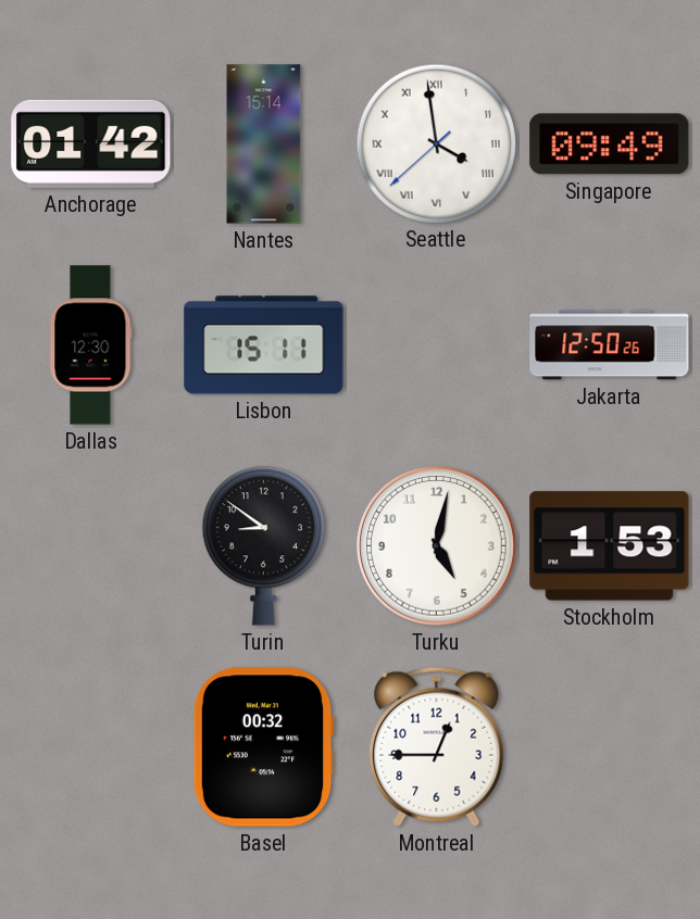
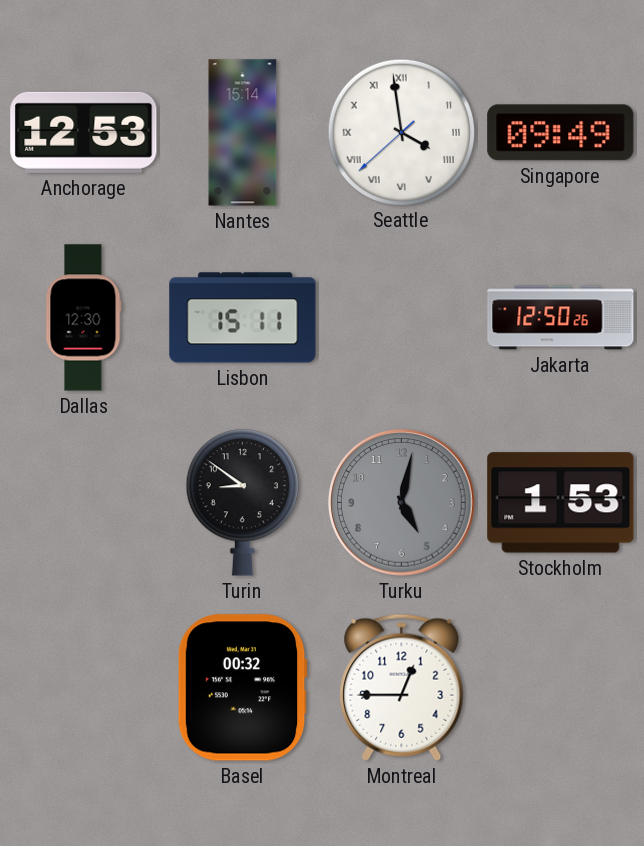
Anchorage: 01:42 -> 12:53
Turku dial: white -> grey
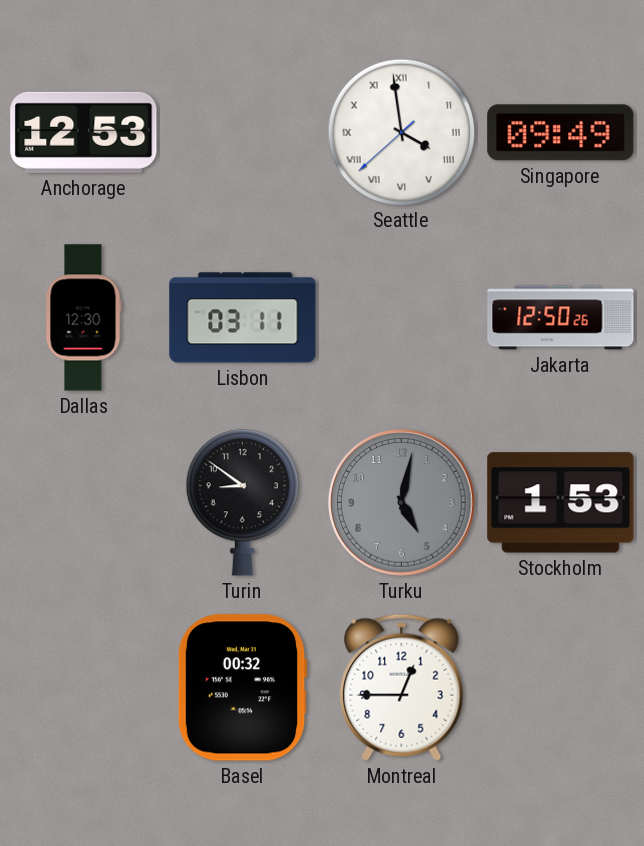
Nantes: 15:14 -> none
Lisbon: 15:11 -> 03:11
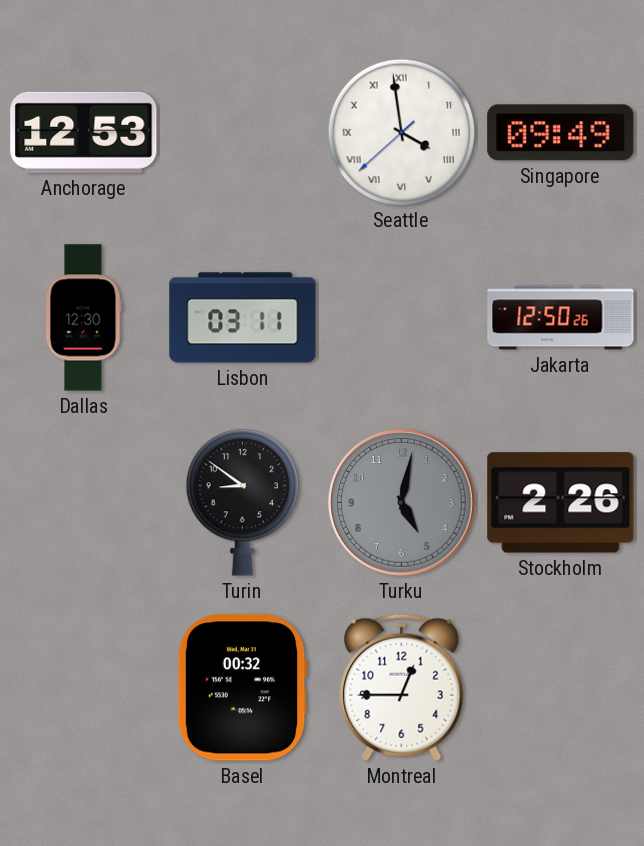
Stockholm: 1:53 -> 2:26
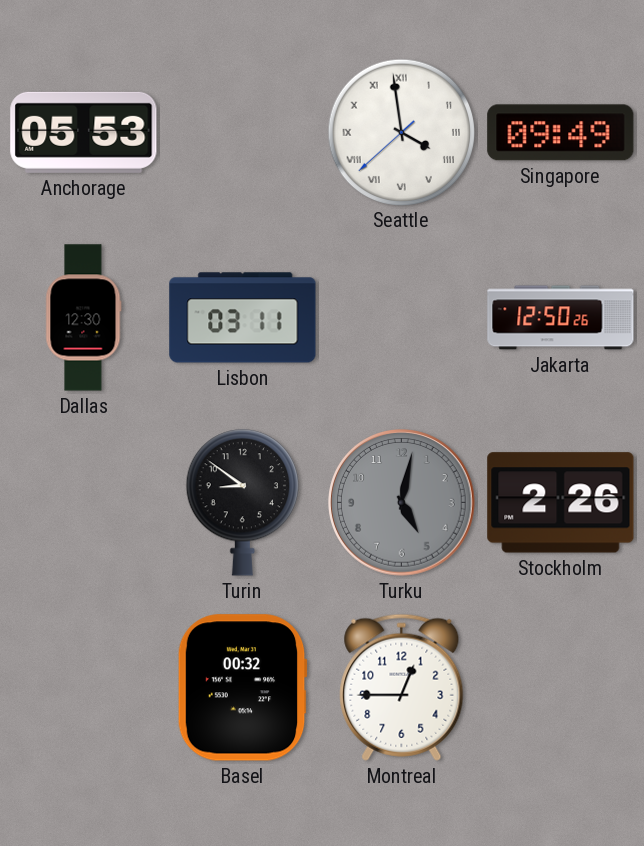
Anchorage: 12:53 -> 05:53
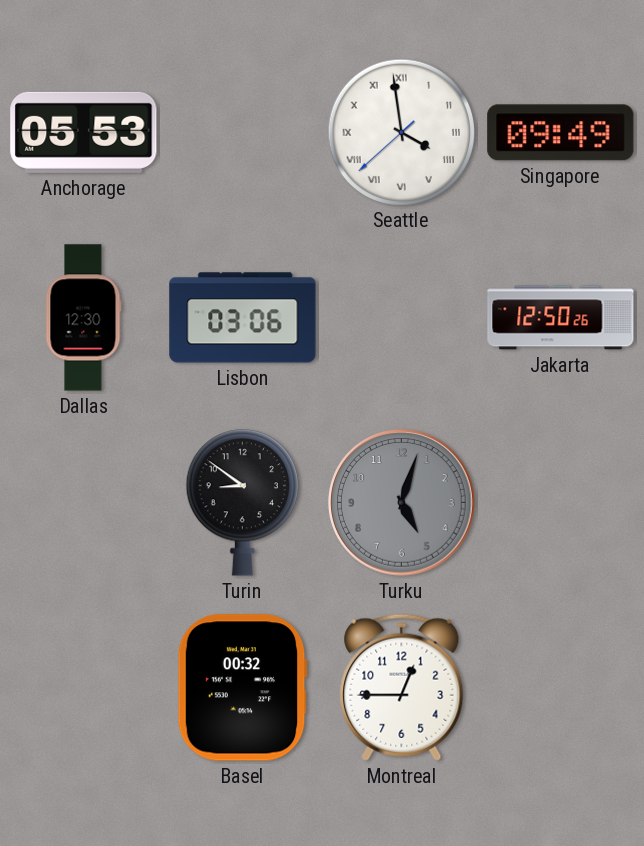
Lisbon: 03:11 -> 03:06
Turku: 5:02 -> 5:03
Stockholm: 2:26 -> none
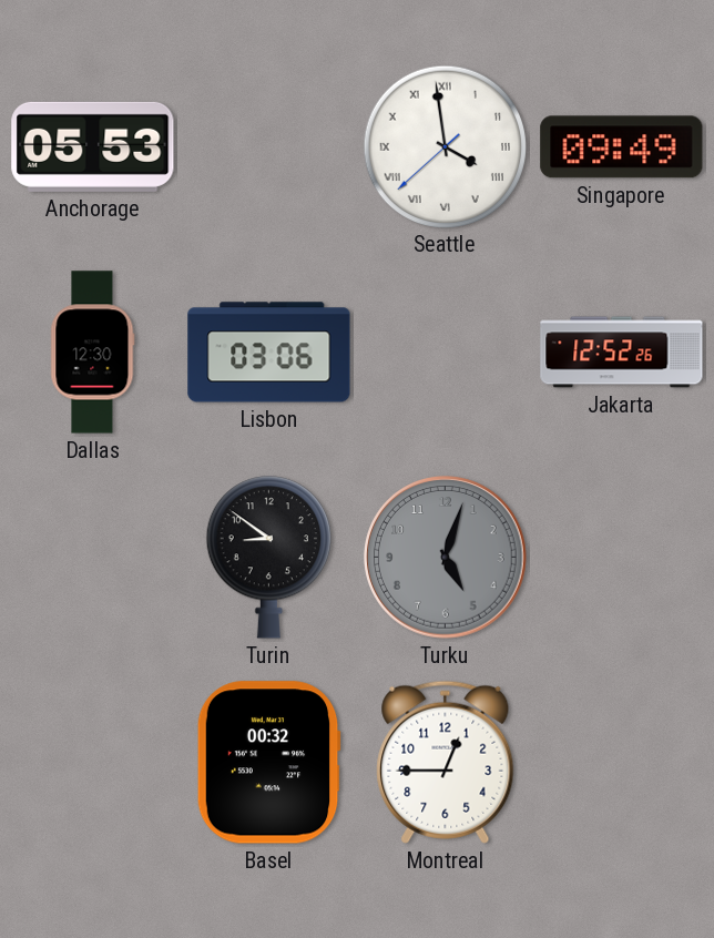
Jakarta: 12:50 -> 12:52
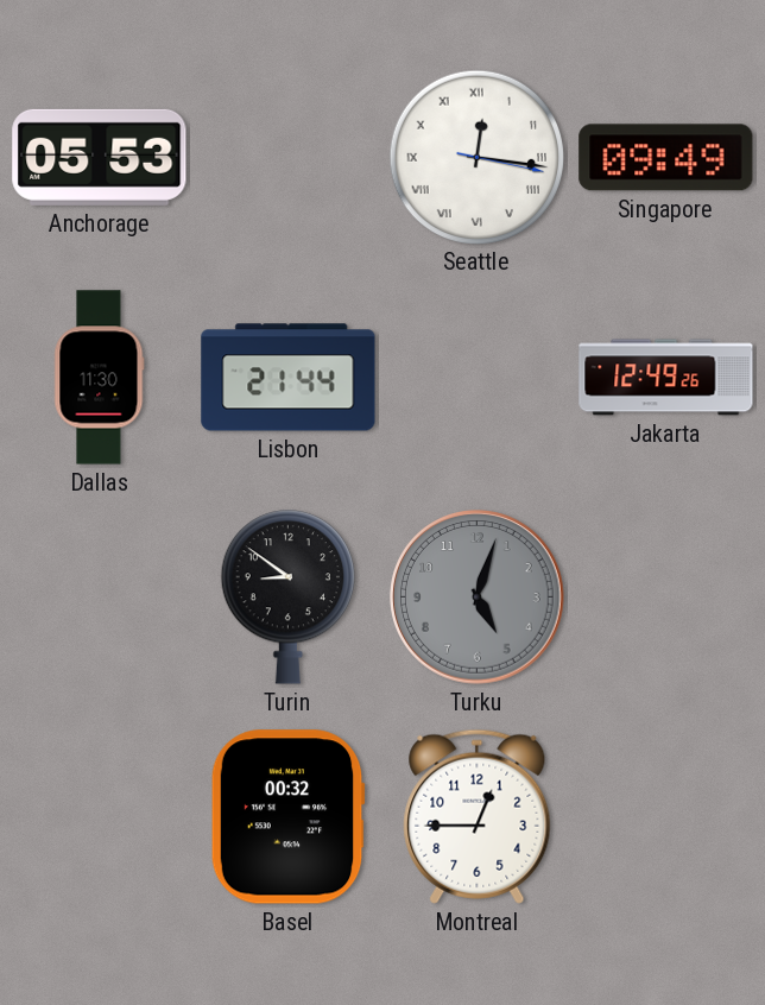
Seattle: 3:58 -> 12:16
Dallas: 12:30 -> 11:30
Lisbon: 03:06 -> 21:44
Jakarta: 12:52 -> 12:49
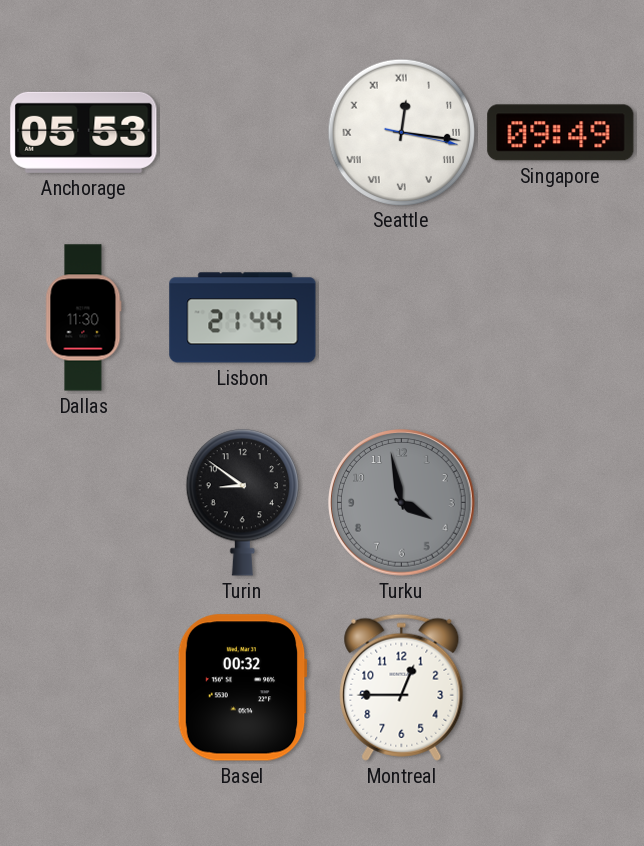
Jakarta: 12:49 -> none
Turku: 5:03 -> 3:58
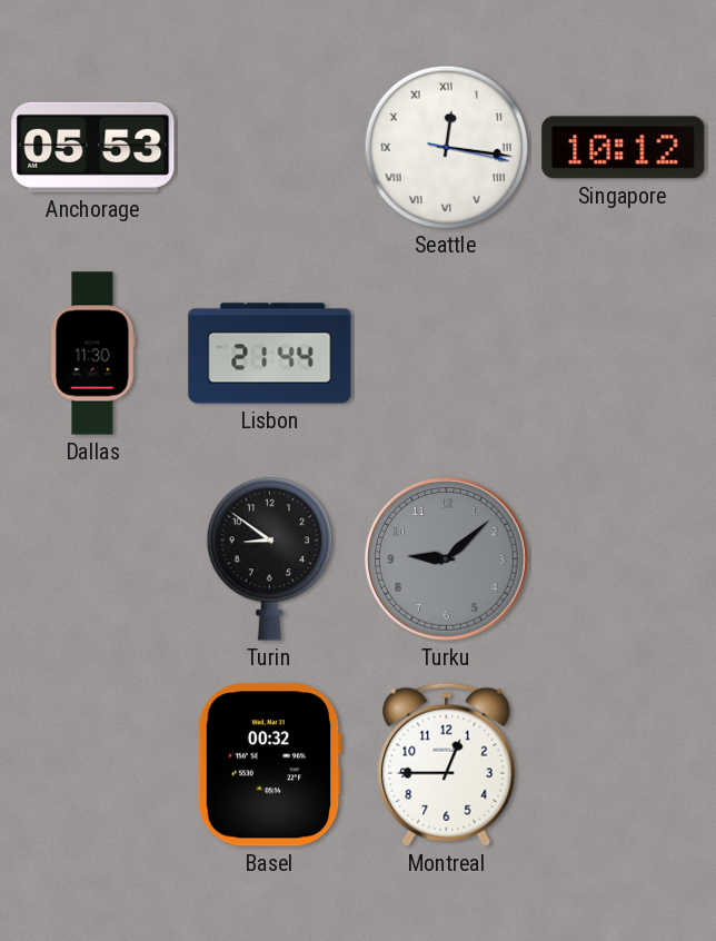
Singapore: 09:49 -> 10:12
Turku: 3:58 -> 9:08
